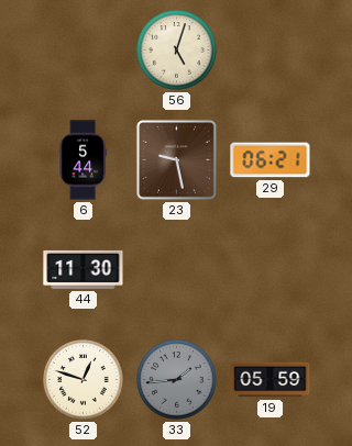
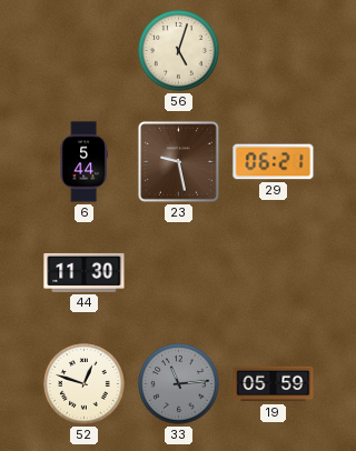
33: 1:44 -> 11:14
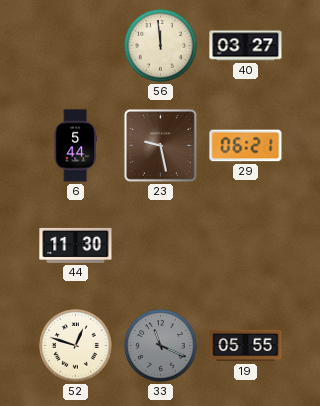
56: 5:03 -> 11:59
40: none -> 03:27
33: 11:14 -> 11:19
19: 05:59 -> 05:55
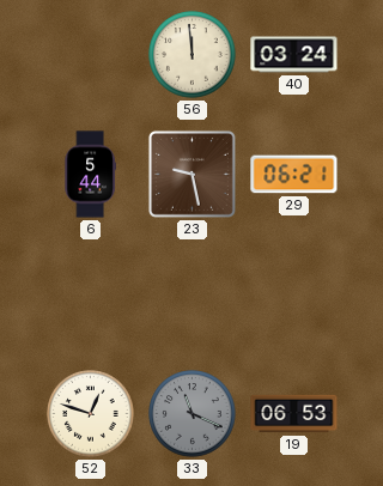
40: 03:27 -> 03:24
44: 11:30 -> none
19: 05:55 -> 06:53
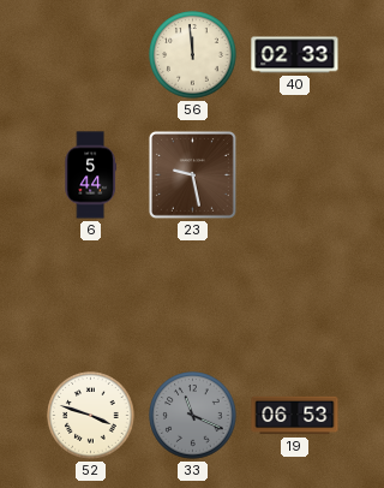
40: 03:24 -> 02:33
29: 06:21 -> none
52: 12:48 -> 3:48
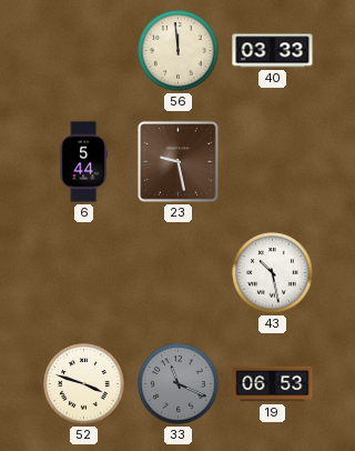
40: 02:33 -> 03:33
43: none -> 10:28
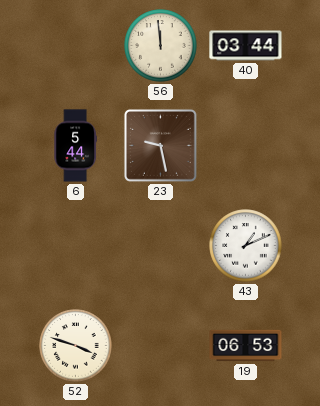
40: 03:33 -> 03:44
43: 10:28 -> 1:11
33: 11:19 -> none
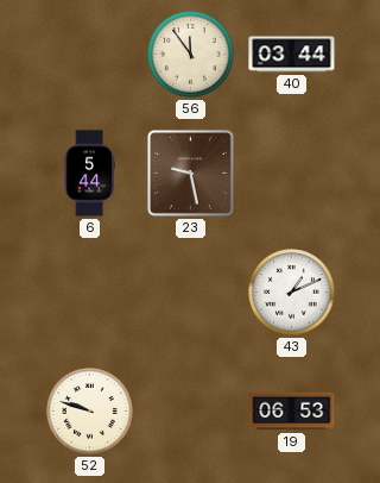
56: 11:59 -> 11:54
52: 3:48 -> 9:48
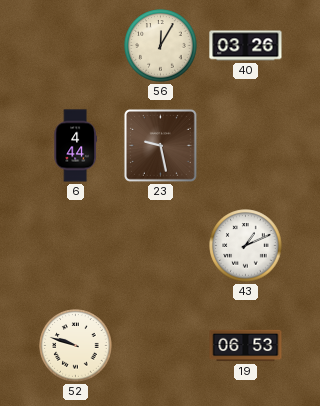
56: 11:54 -> 12:05
40: 03:44 -> 03:26
6: 5:44 -> 4:44
